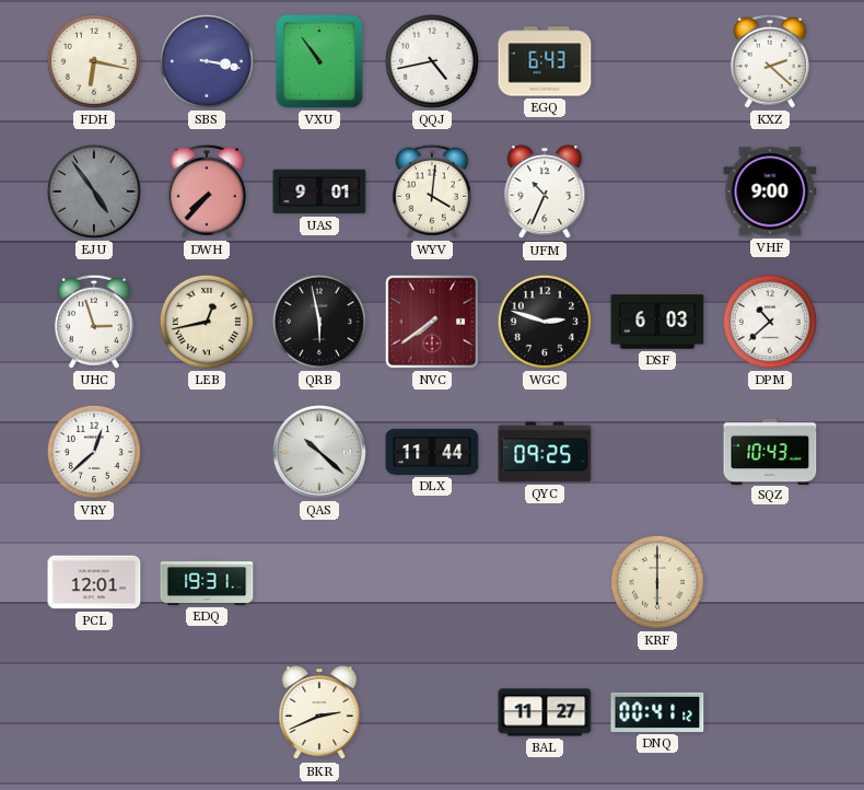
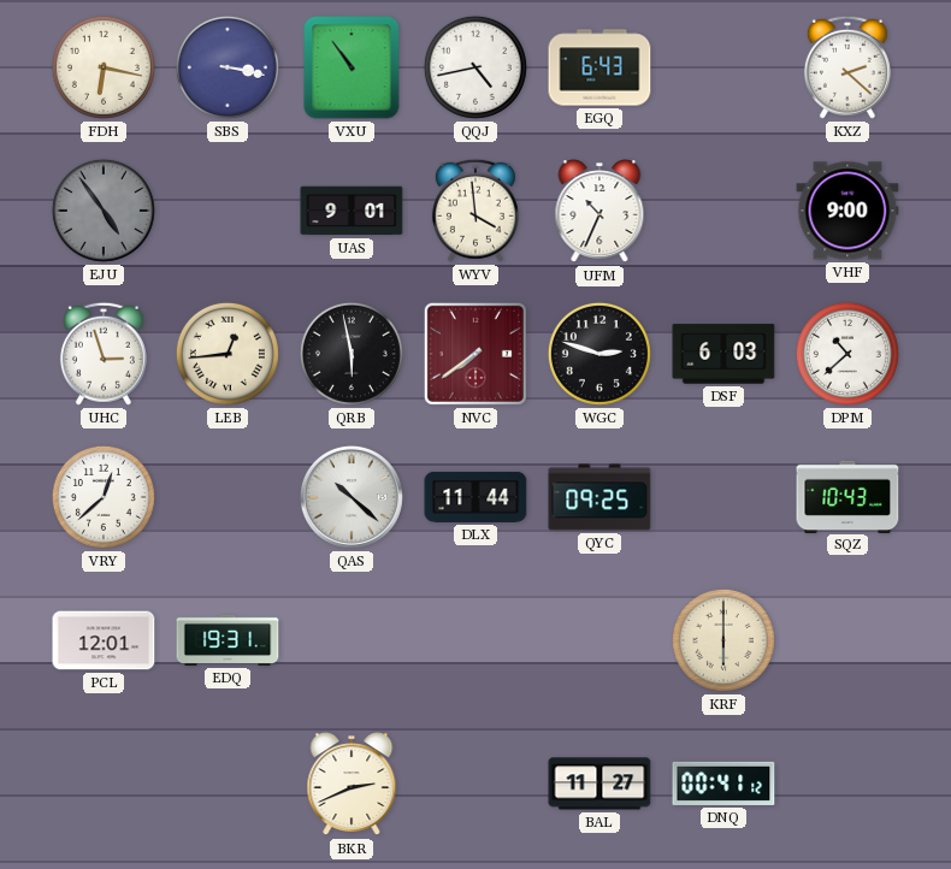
DWH: 7:37 -> none
WYV: 4:01 -> 3:59
LEB: 12:43 -> 12:44
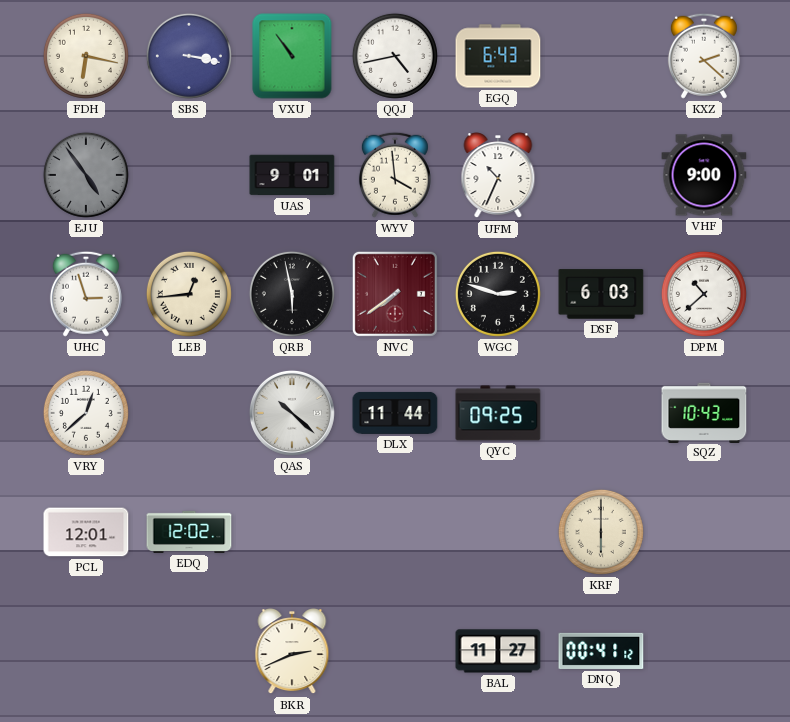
EDQ: 19:31 -> 12:02
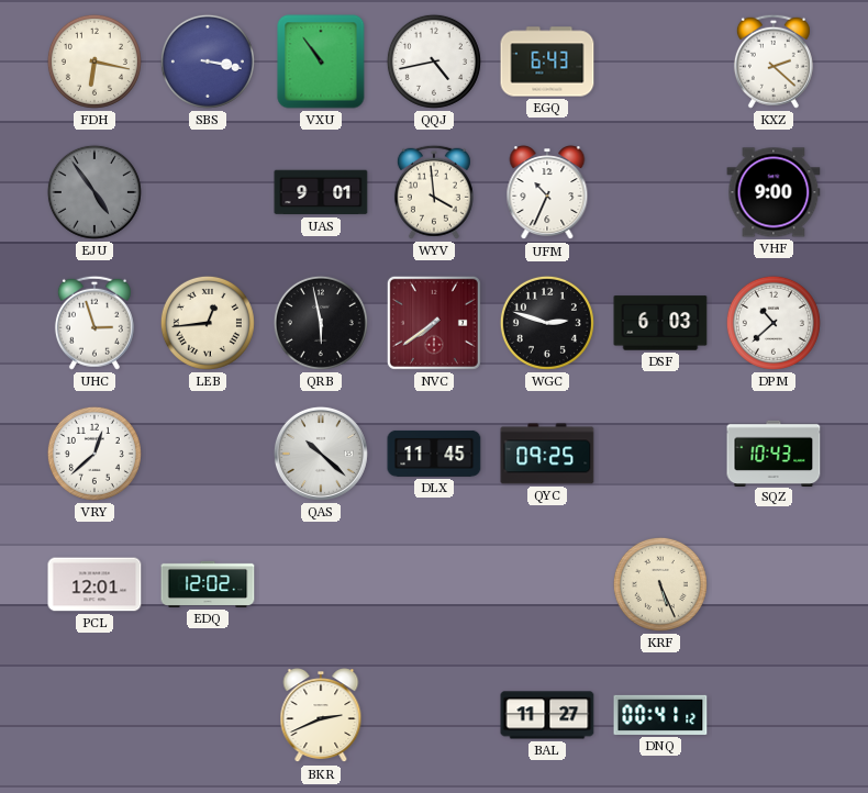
DLX: 11:44 -> 11:45
KRF: 6:00 -> 5:26
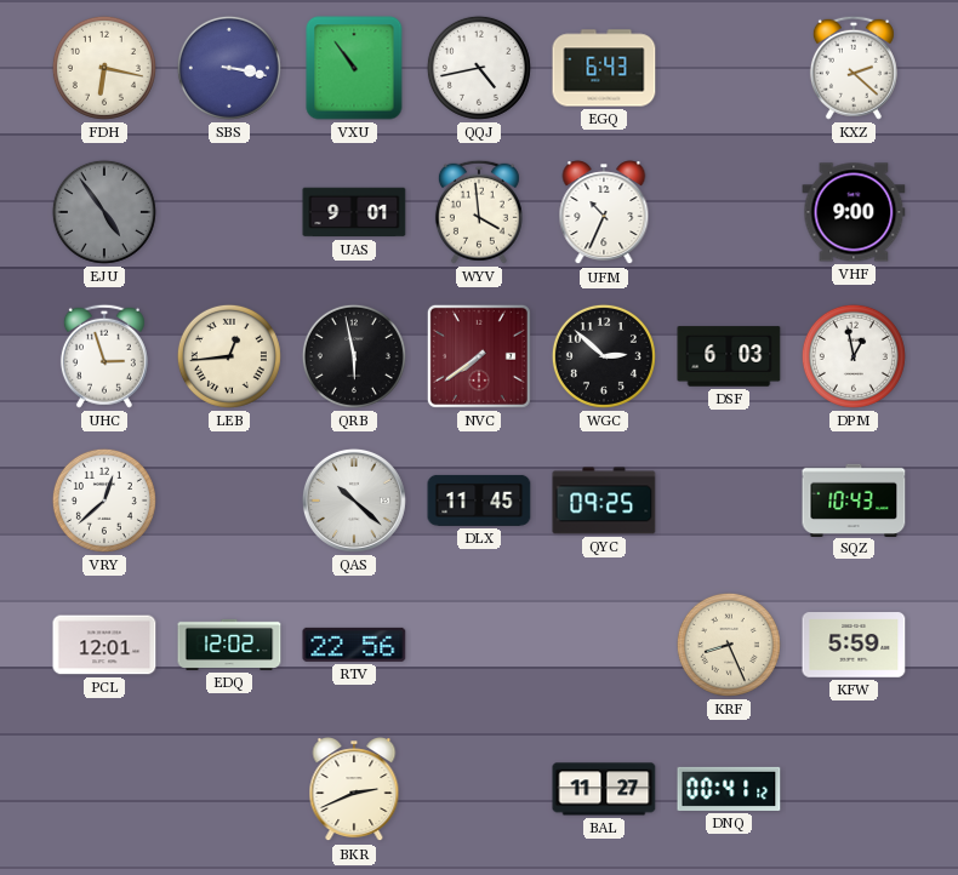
WGC: 2:48 -> 2:52
DPM: 10:38 -> 12:58
RTV: none -> 22:56
KRF: 5:26 -> 8:26
KFW: none -> 5:59
